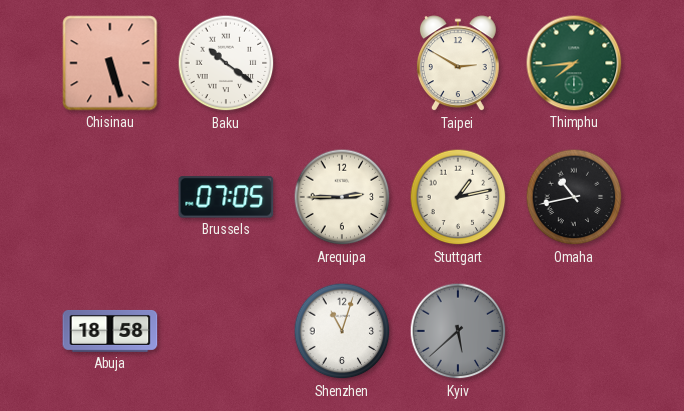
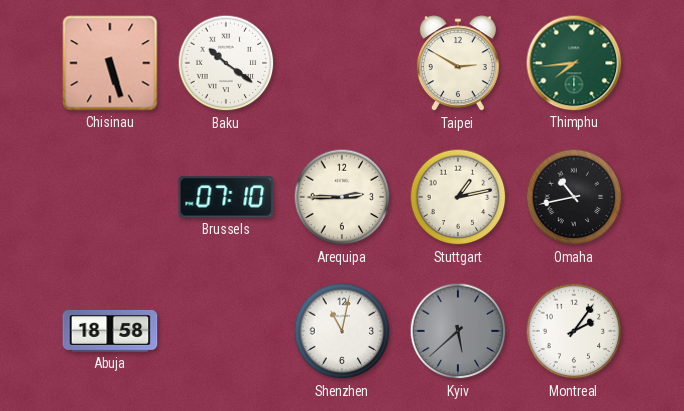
Brussels: 07:05 -> 07:10
Shenzhen: 11:03 -> 11:02
Montreal: none -> 2:06
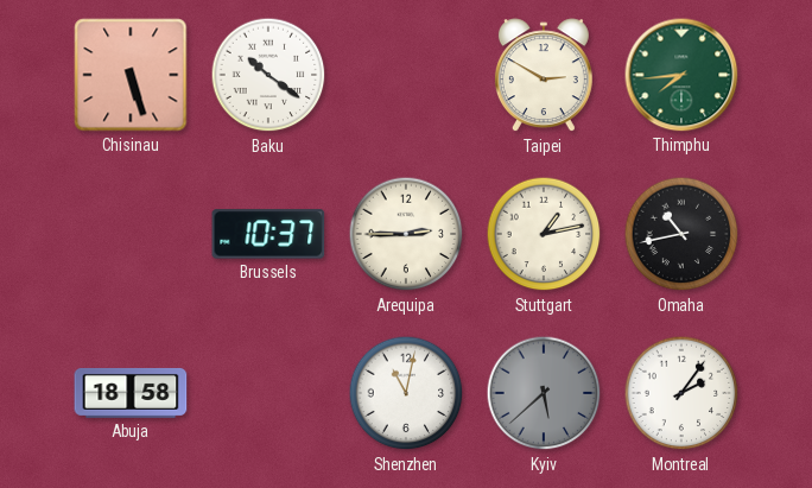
Brussels: 07:10 -> 10:37
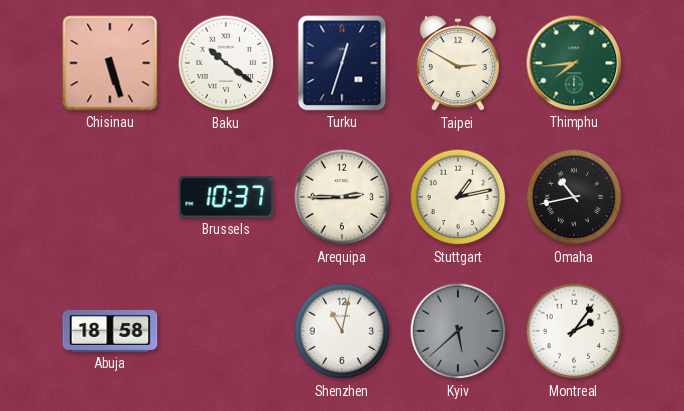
Turku: none -> 12:33
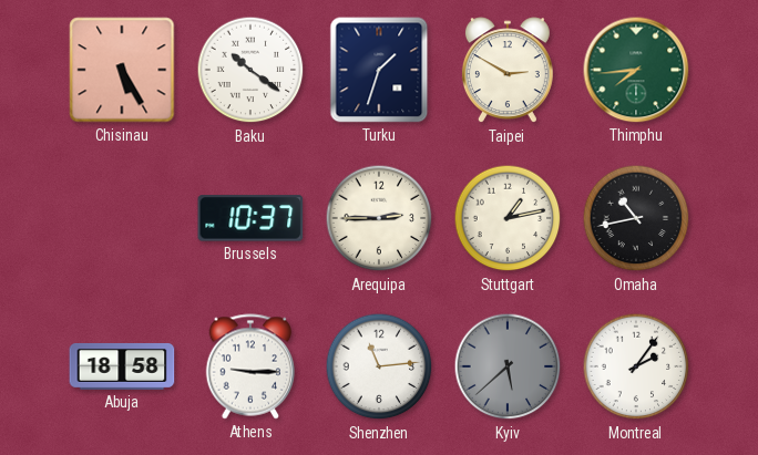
Chisinau: 5:27 -> 5:25
Turku: 12:33 -> 1:33
Athens: none -> 9:15
Shenzhen: 11:02 -> 11:14
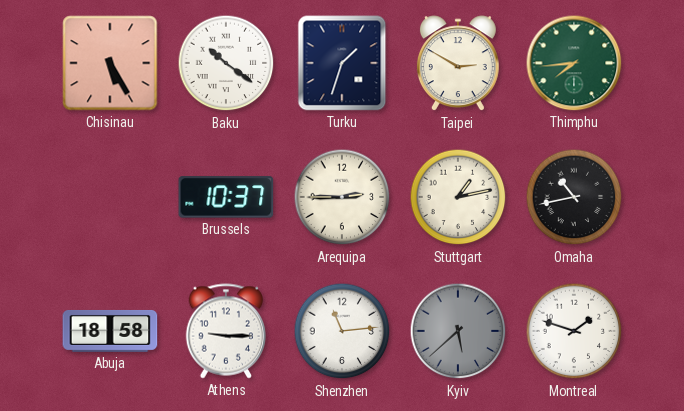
Montreal: 2:06 -> 1:48
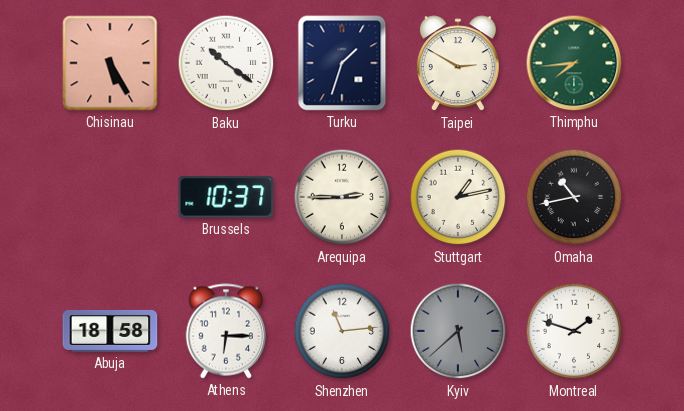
Athens: 9:15 -> 6:15
